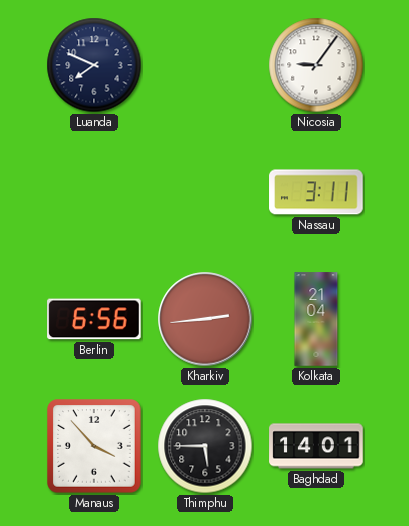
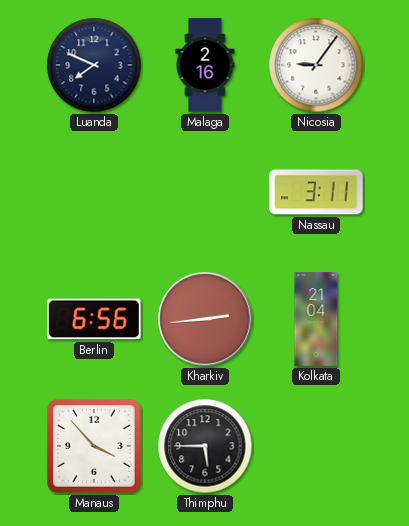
Malaga: none -> 2:16
Baghdad: 14:01 -> none
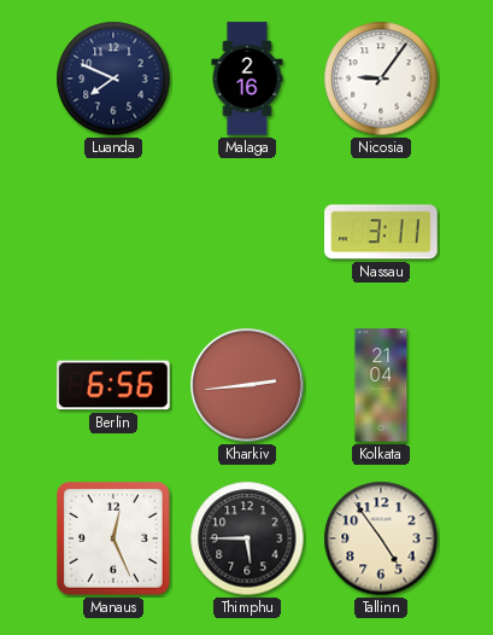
Manaus: 3:53 -> 12:26
Tallinn: none -> 4:54
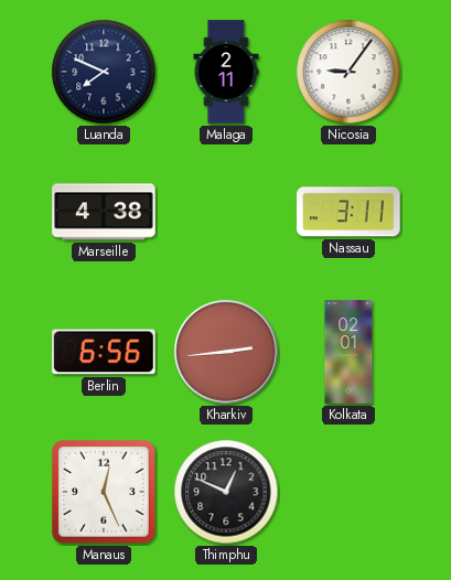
Malaga: 2:16 -> 2:11
Marseille: none -> 4:38
Kolkata: 21:04 -> 02:01
Thimphu: 5:45 -> 12:49
Tallinn: 4:54 -> none
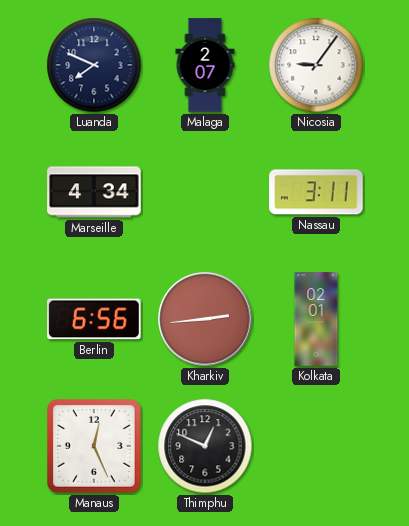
Malaga: 2:11 -> 2:07
Marseille: 4:38 -> 4:34
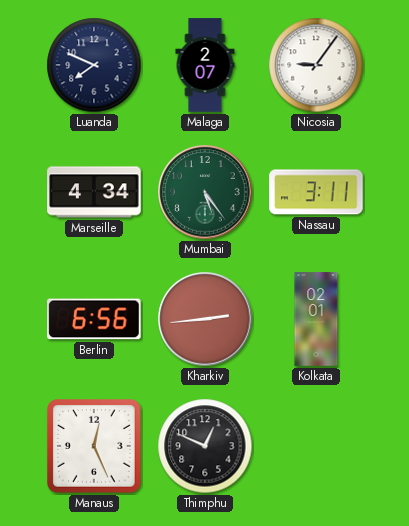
Mumbai: none -> 5:24
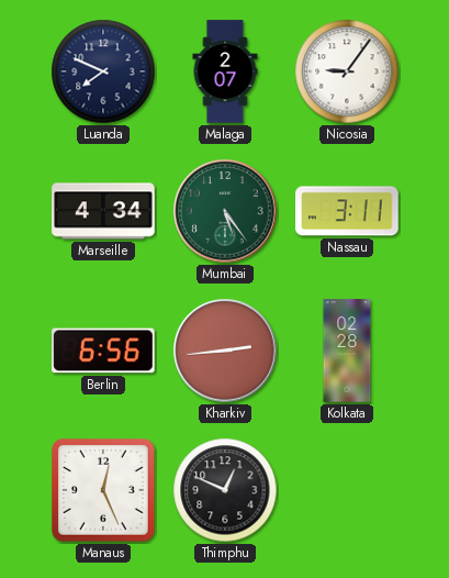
Kolkata: 02:01 -> 02:28
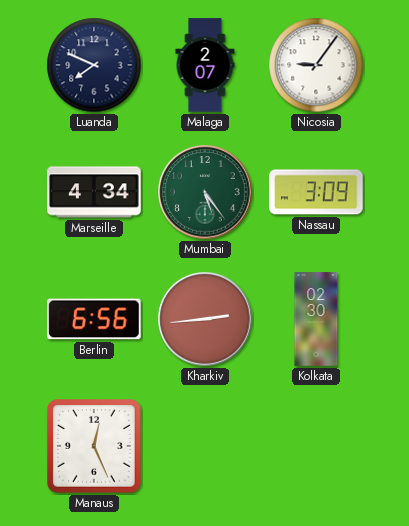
Nassau: 3:11 -> 3:09
Kolkata: 02:28 -> 02:30
Thimphu: 12:49 -> none
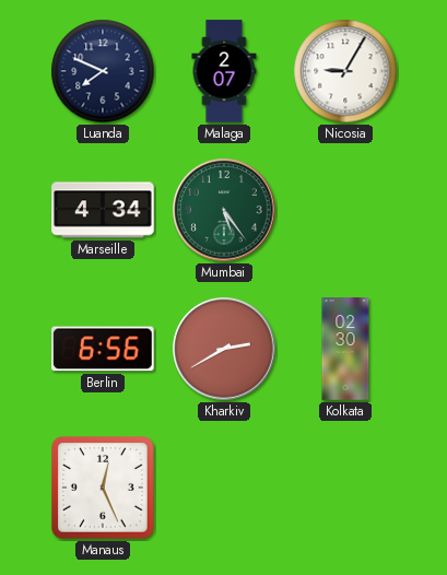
Nicosia: 9:06 -> 9:05
Nassau: 3:09 -> none
Kharkiv: 2:44 -> 2:40
